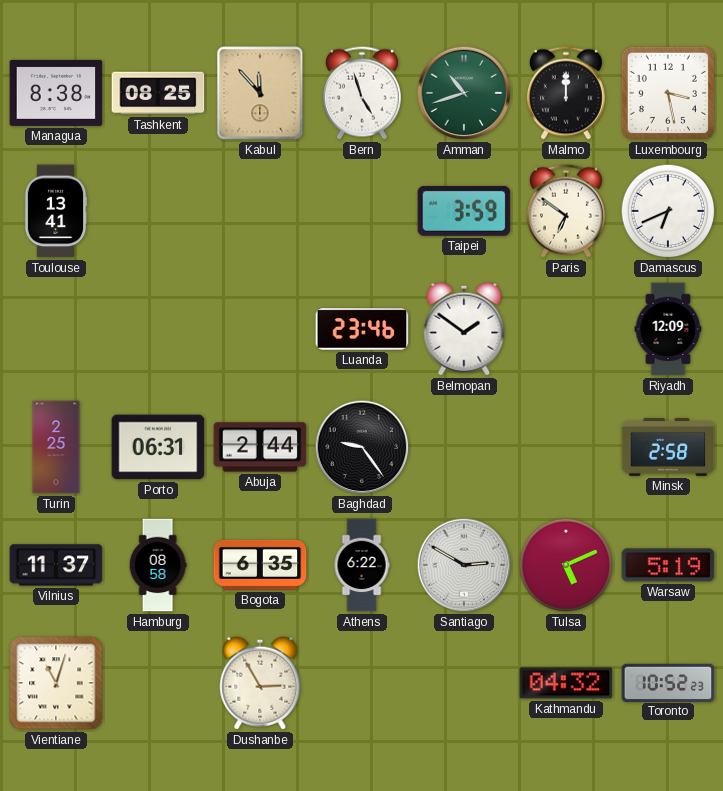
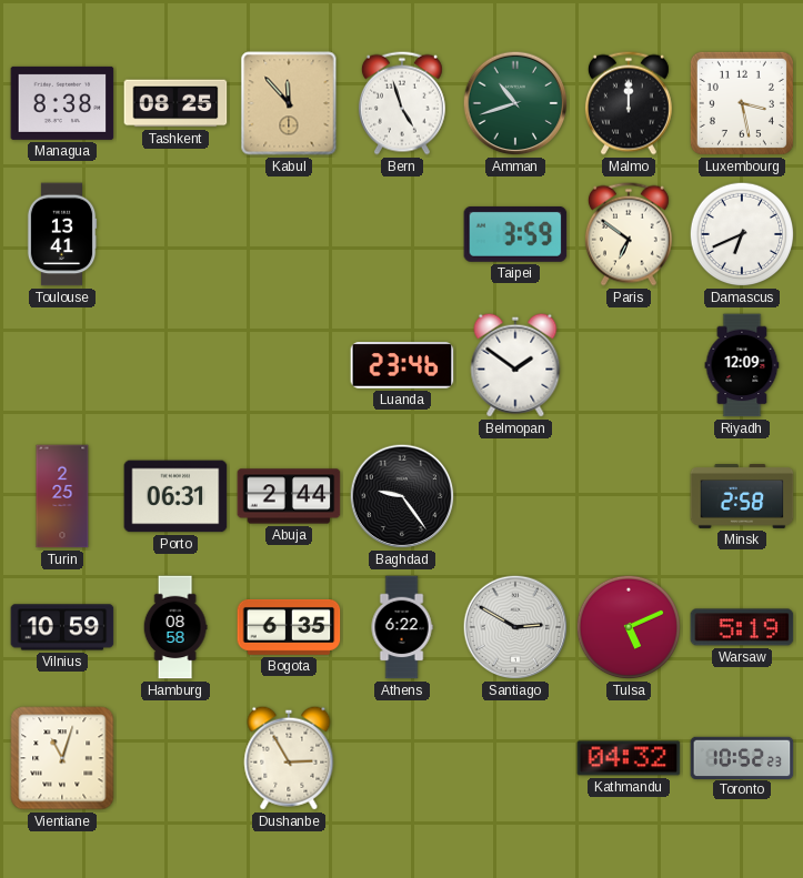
Vilnius: 11:37 -> 10:59
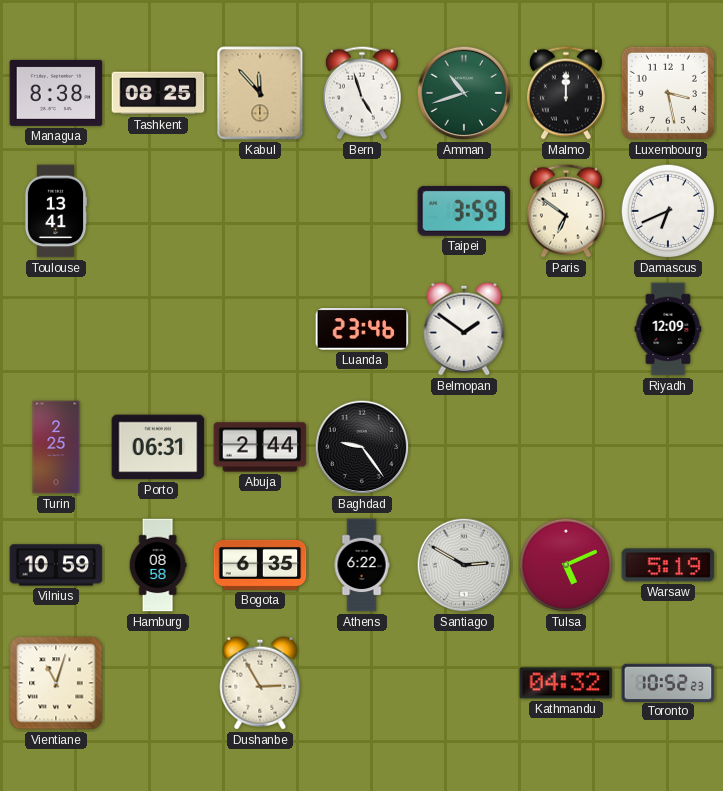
Minsk: 2:58 -> none
